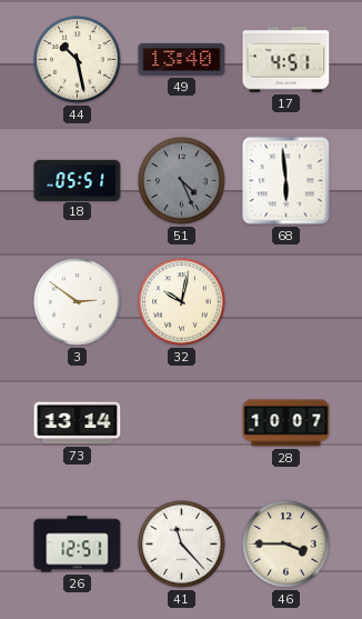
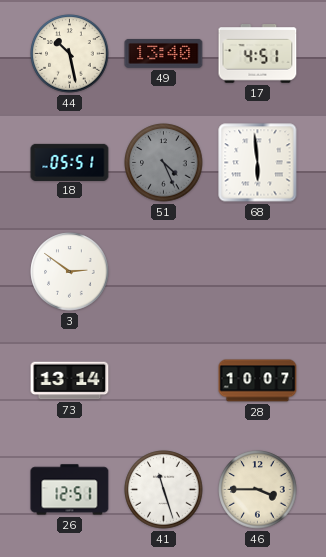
32: 10:02 -> none
41: 11:23 -> 11:27
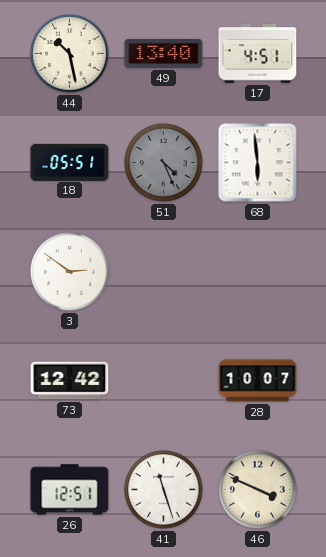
73: 13:14 -> 12:42
46: 3:45 -> 3:49
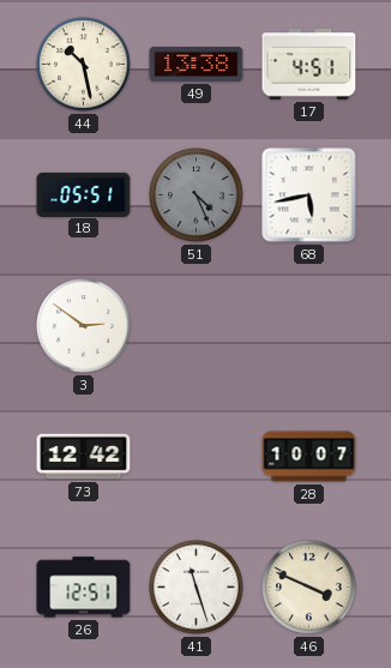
49: 13:40 -> 13:38
68: 5:59 -> 5:43
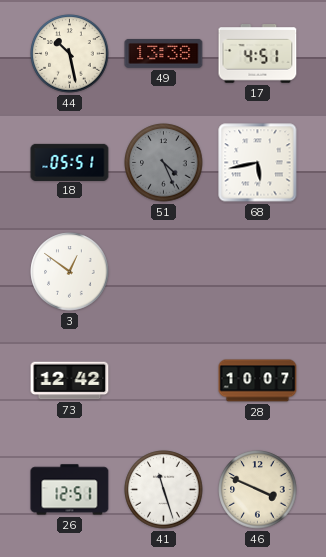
3: 2:51 -> 12:51
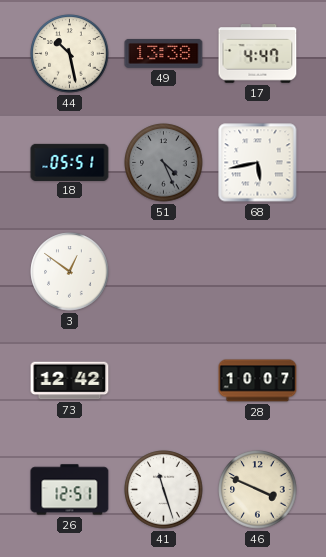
17: 4:51 -> 4:47
